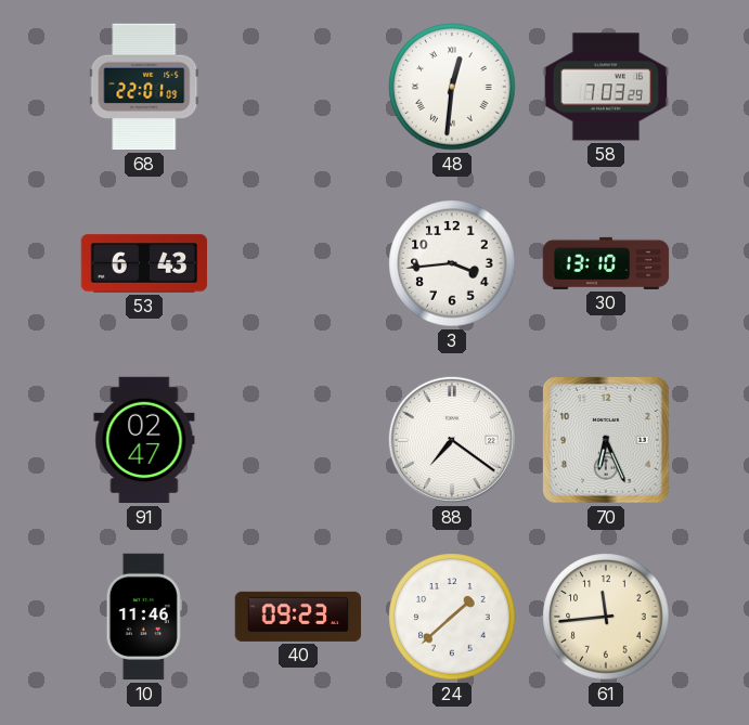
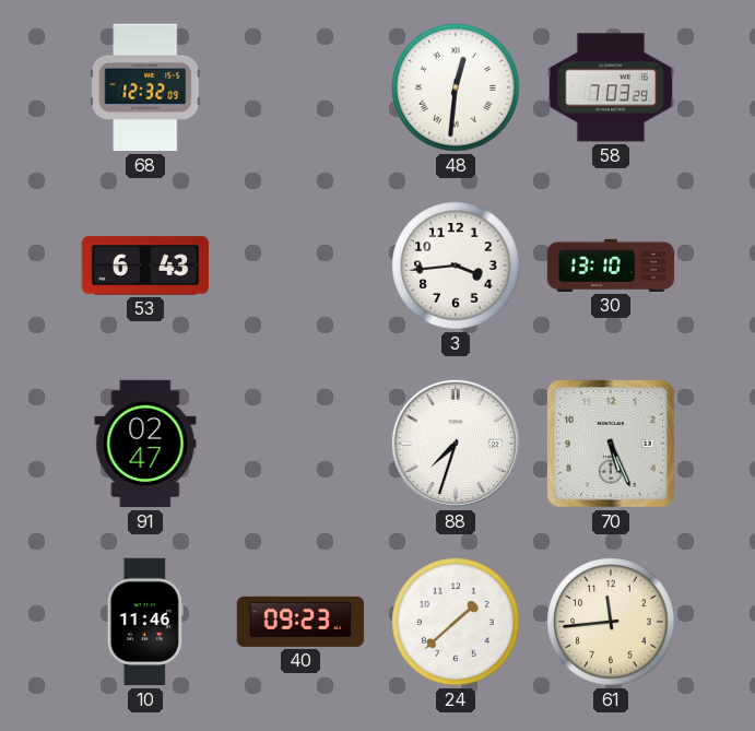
68: 22:01 -> 12:32
88: 7:21 -> 7:33
70: 6:26 -> 5:26
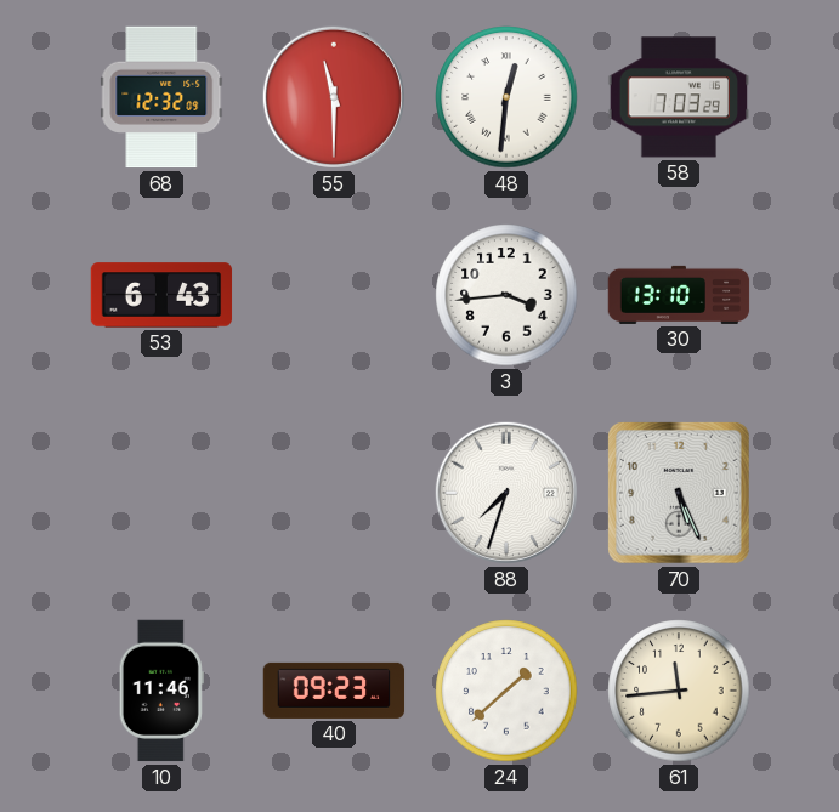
55: none -> 11:30
91: 02:47 -> none
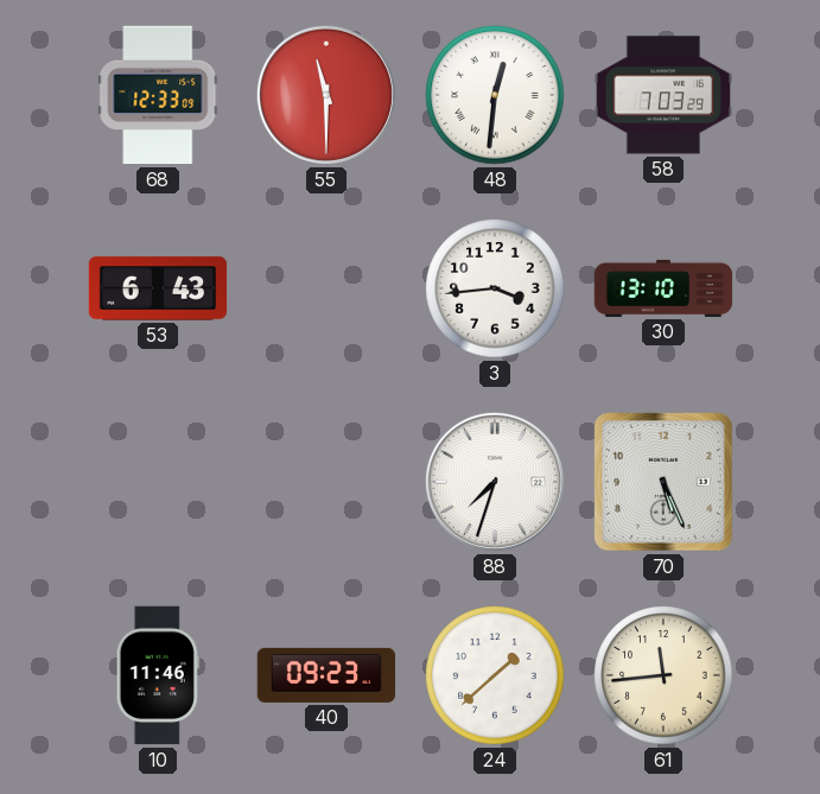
68: 12:32 -> 12:33
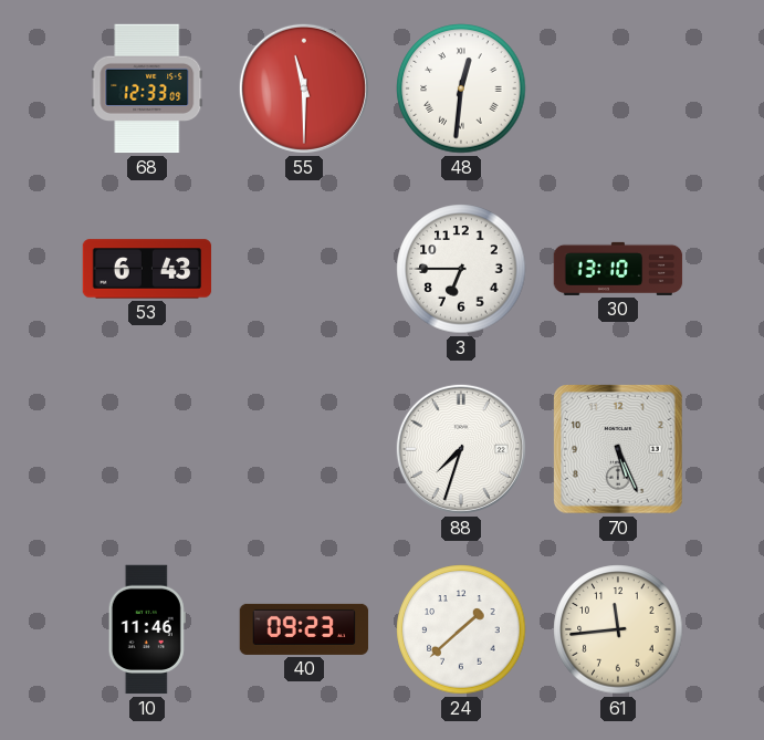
58: 7:03 -> none
3: 3:44 -> 6:45
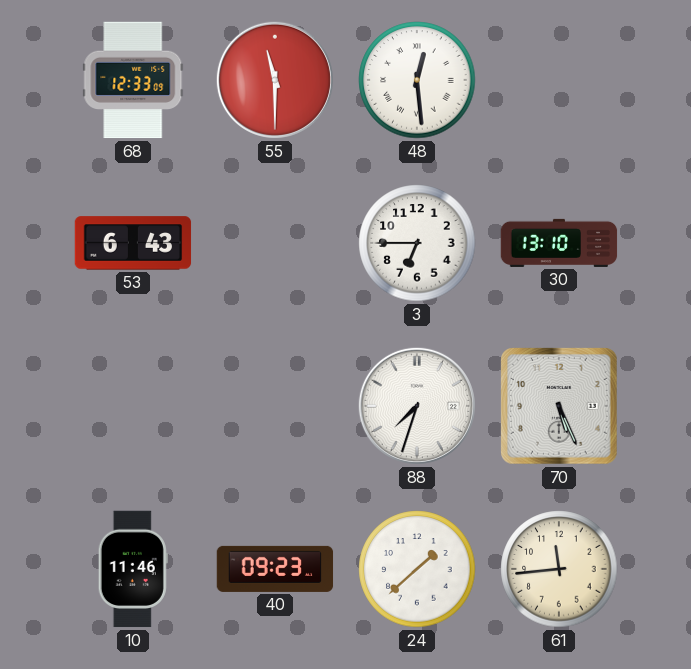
48: 12:31 -> 12:29
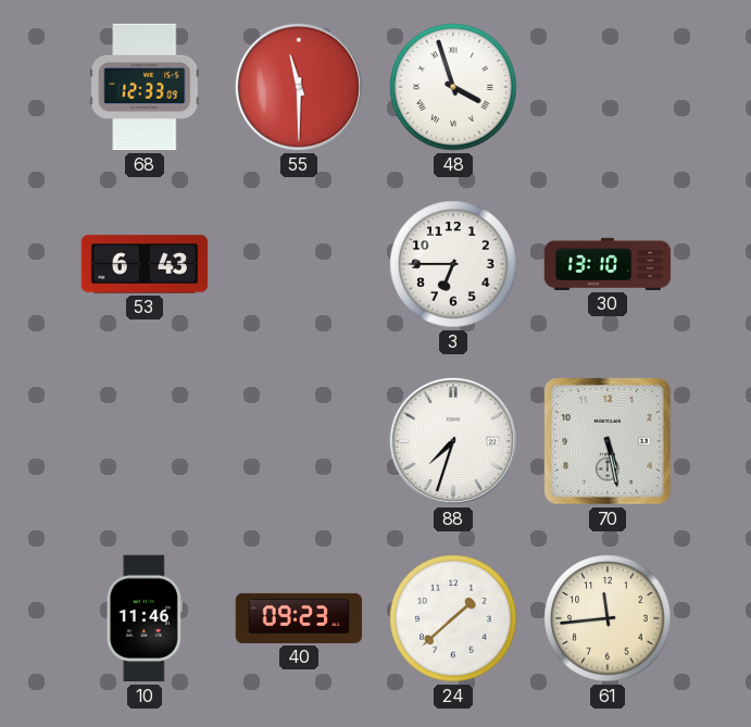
48: 12:29 -> 3:57
70: 5:26 -> 5:28
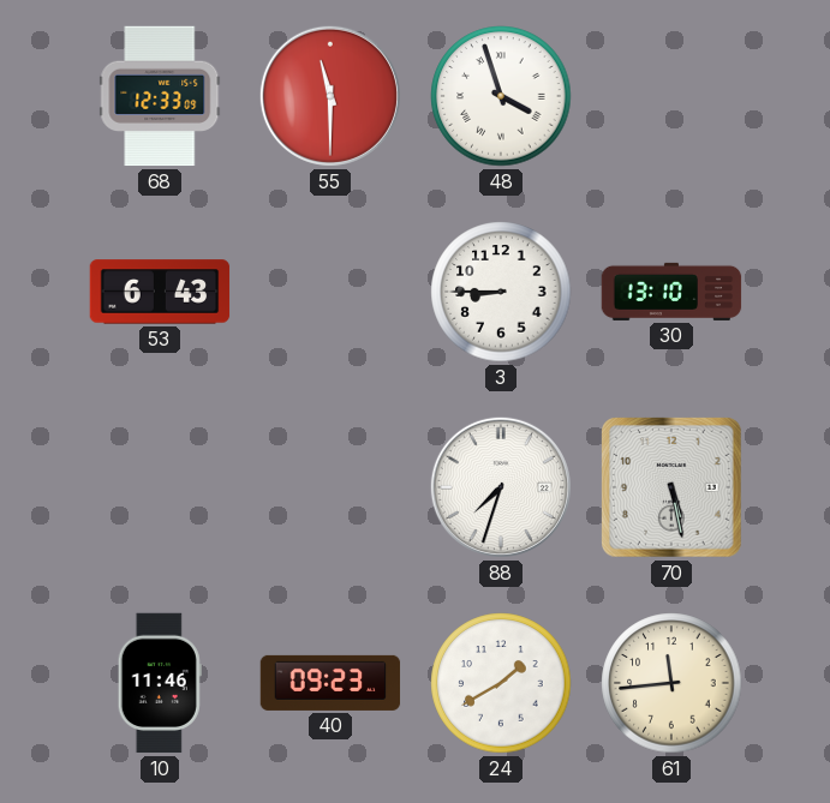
3: 6:45 -> 8:45
24: 1:38 -> 1:40
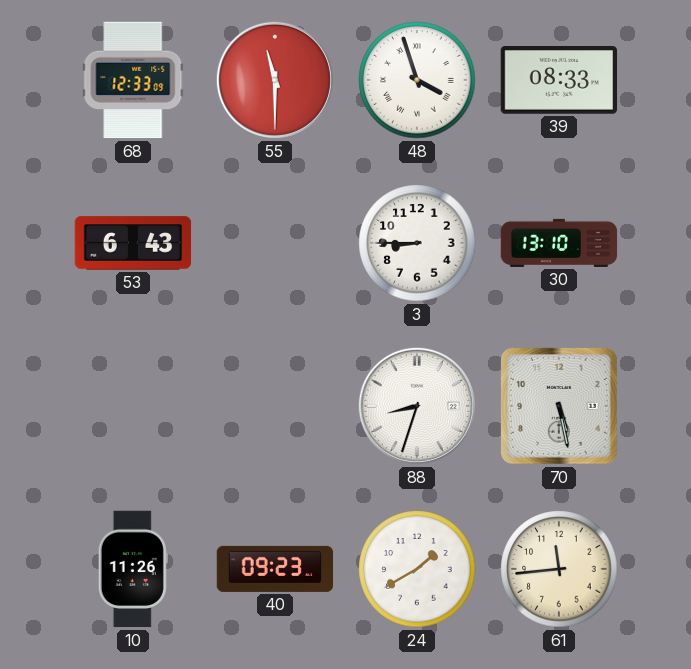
39: none -> 08:33
88: 7:33 -> 8:33
10: 11:46 -> 11:26
